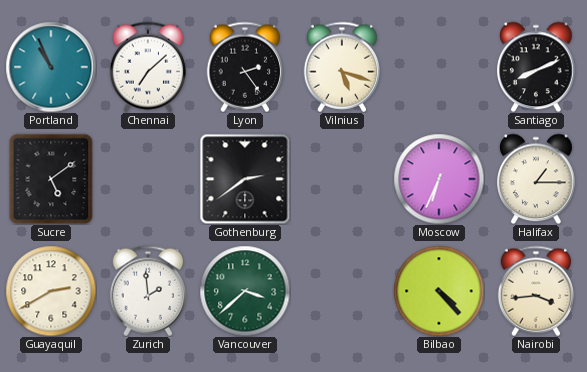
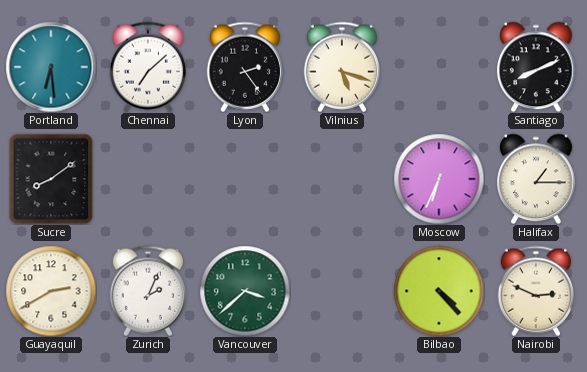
Portland: 10:56 -> 6:29
Sucre: 5:09 -> 8:09
Gothenburg: 2:39 -> none
Zurich: 1:59 -> 2:04
Nairobi: 3:44 -> 2:49
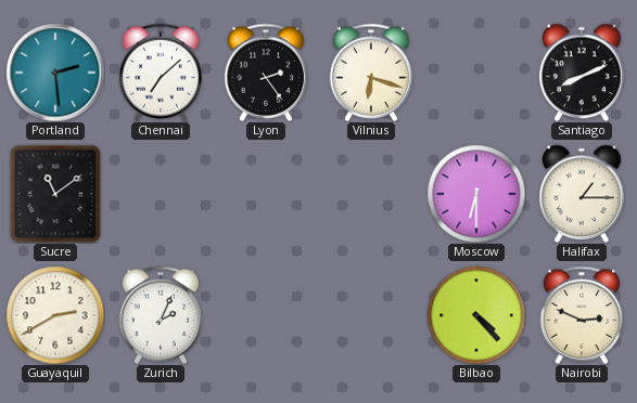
Portland: 6:29 -> 2:29
Vilnius: 5:18 -> 6:18
Sucre: 8:09 -> 11:09
Moscow: 6:34 -> 6:30
Vancouver: 3:38 -> none
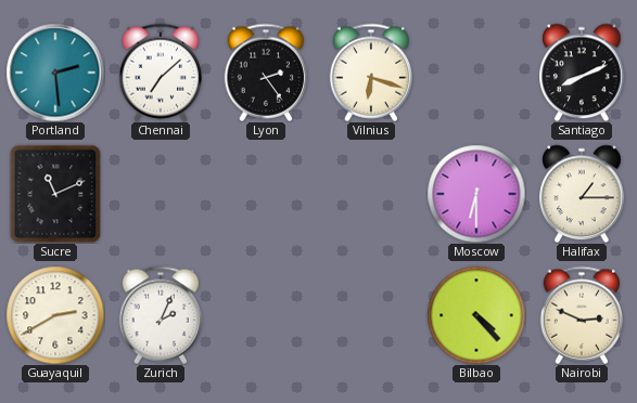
Sucre: 11:09 -> 11:11
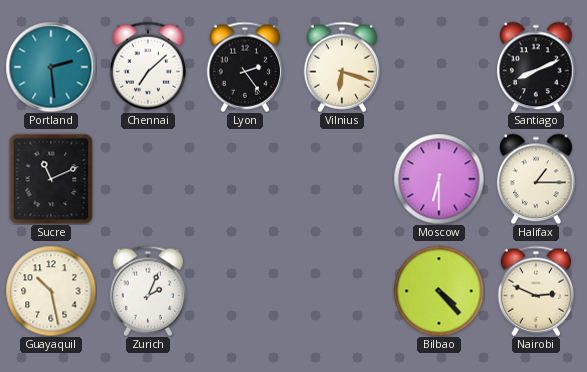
Guayaquil: 2:40 -> 10:28
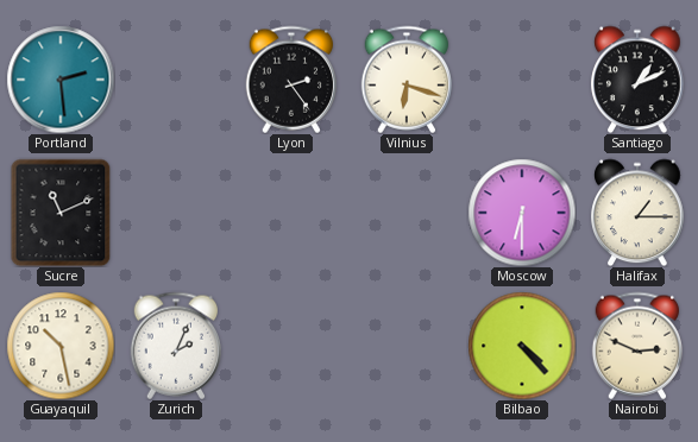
Chennai: 7:08 -> none
Santiago: 8:11 -> 1:11
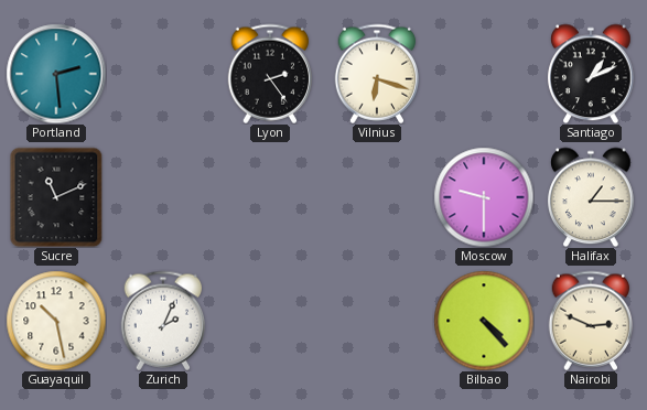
Moscow: 6:30 -> 9:30
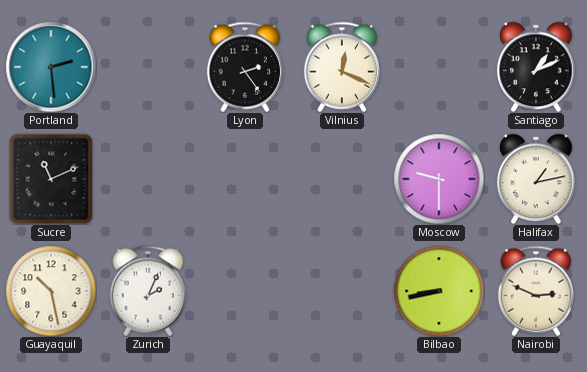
Vilnius: 6:18 -> 12:19
Halifax: 1:15 -> 1:13
Bilbao: 4:23 -> 8:43
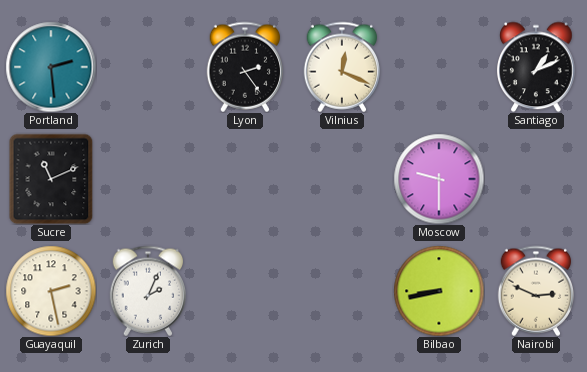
Halifax: 1:13 -> none
Guayaquil: 10:28 -> 2:28
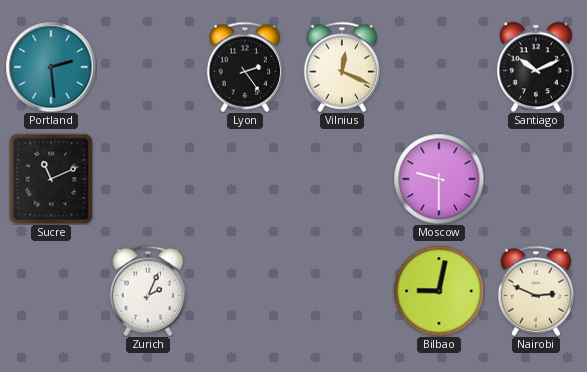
Santiago: 1:11 -> 10:11
Guayaquil: 2:28 -> none
Bilbao: 8:43 -> 9:02
